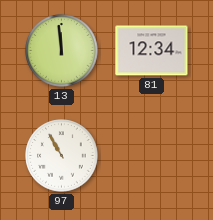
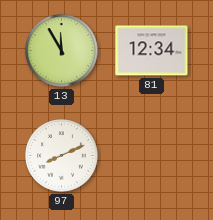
13: 11:59 -> 11:55
97: 10:55 -> 8:11
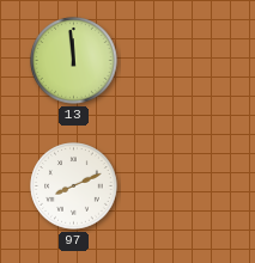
13: 11:55 -> 11:59
81: 12:34 -> none
